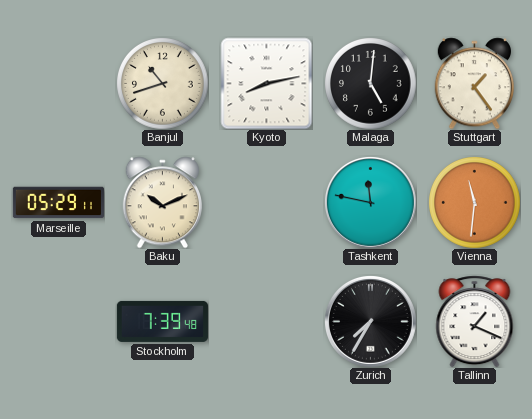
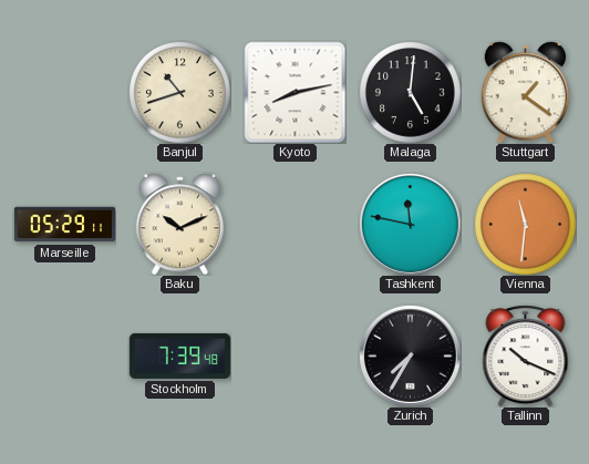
Stuttgart: 1:24 -> 1:21
Tallinn: 1:19 -> 10:19
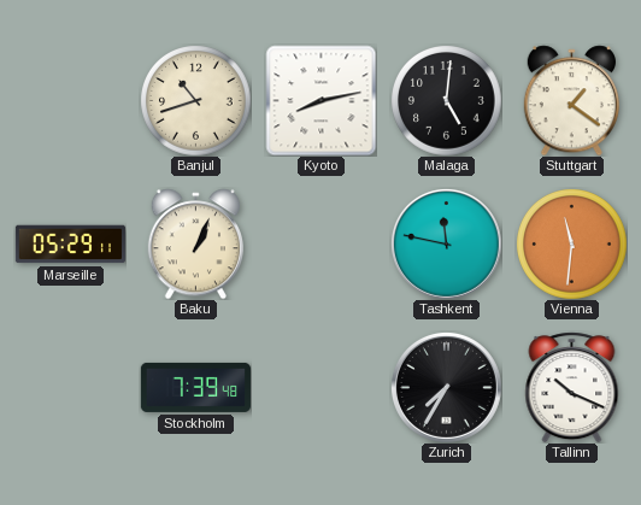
Baku: 10:11 -> 1:04
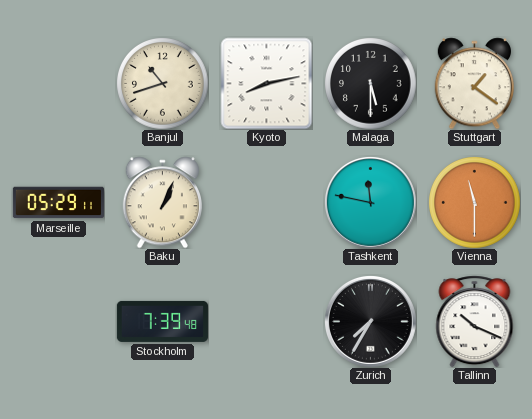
Malaga: 5:01 -> 5:30
Vienna: 11:31 -> 11:30
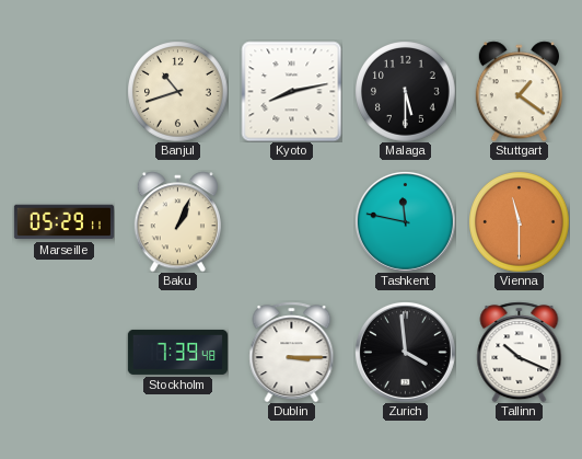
Dublin: none -> 3:15
Zurich: 7:35 -> 3:59
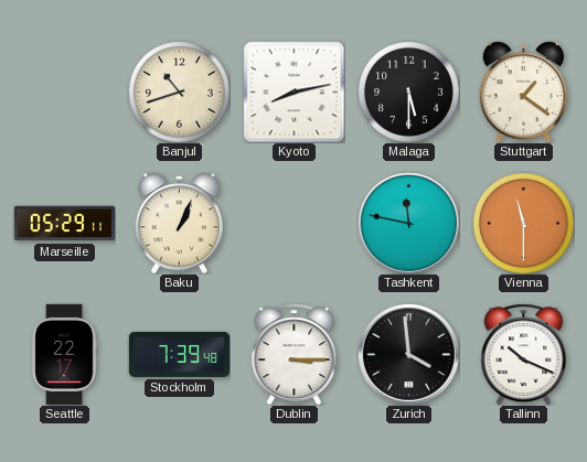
Seattle: none -> 22:17
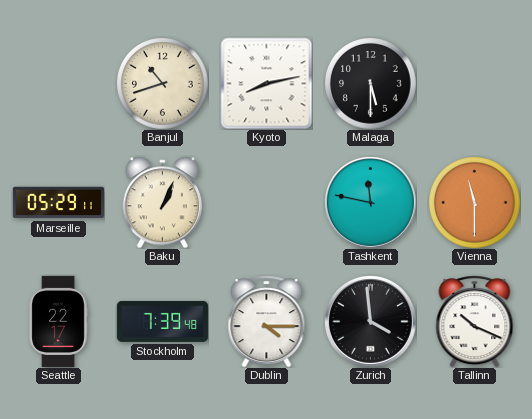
Stuttgart: 1:21 -> none
Dublin: 3:15 -> 4:15
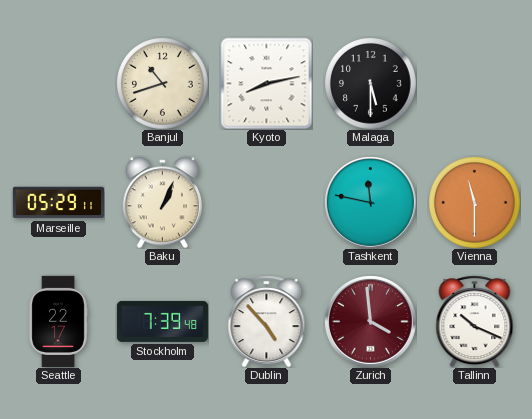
Dublin: 4:15 -> 4:53
Zurich dial: black -> burgundy
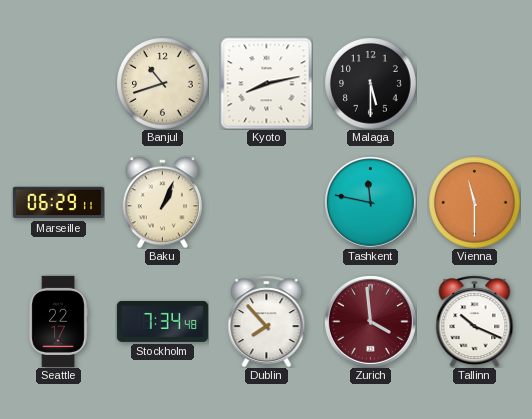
Marseille: 05:29 -> 06:29
Stockholm: 7:39 -> 7:34
Dublin: 4:53 -> 7:53
